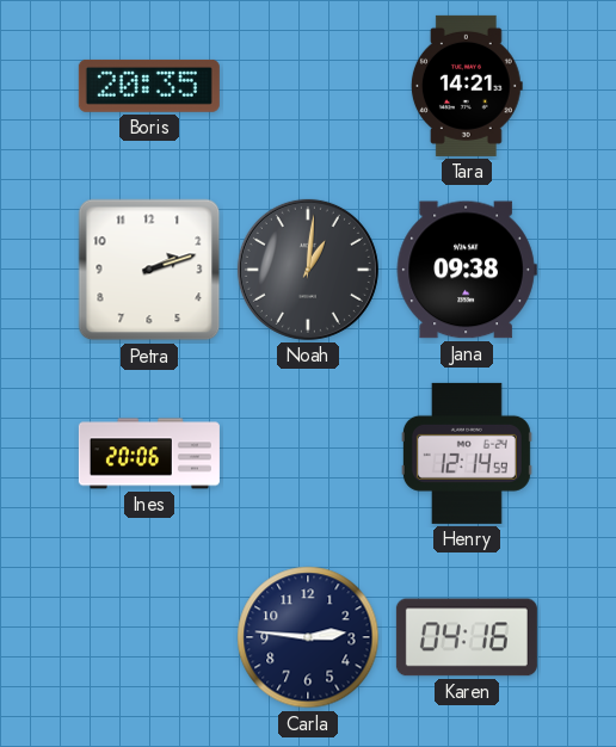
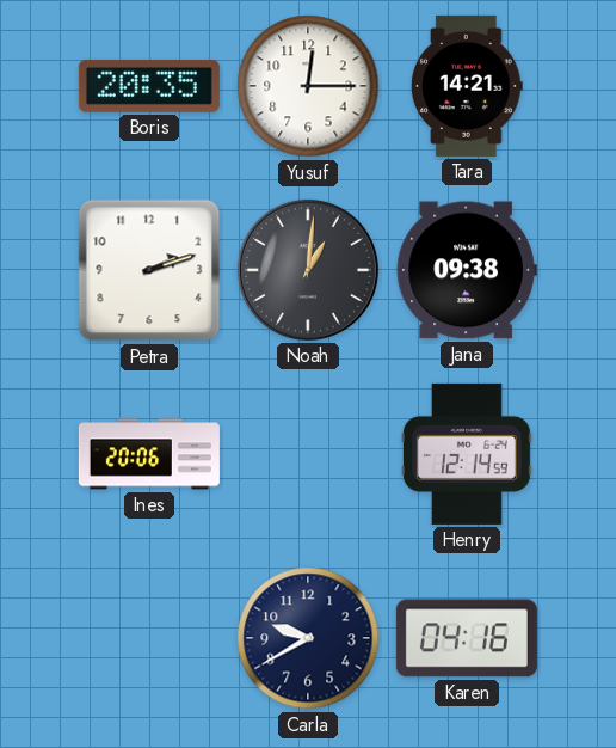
Yusuf: none -> 12:15
Carla: 2:46 -> 9:40
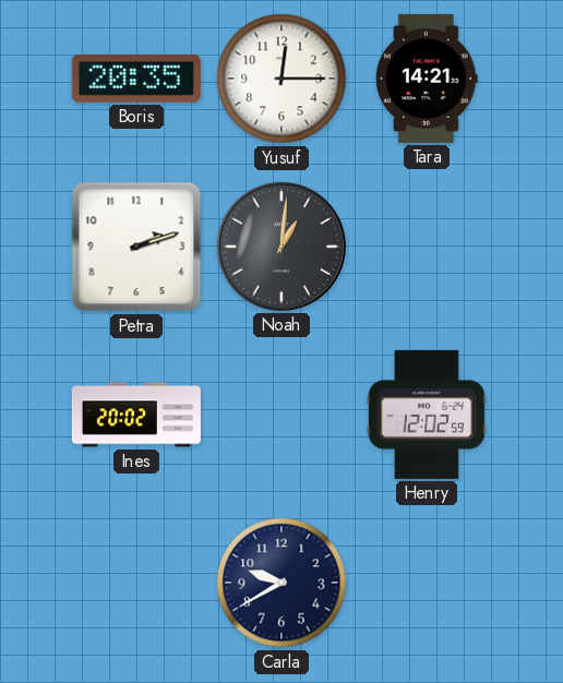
Jana: 09:38 -> none
Ines: 20:06 -> 20:02
Henry: 12:14 -> 12:02
Karen: 04:16 -> none
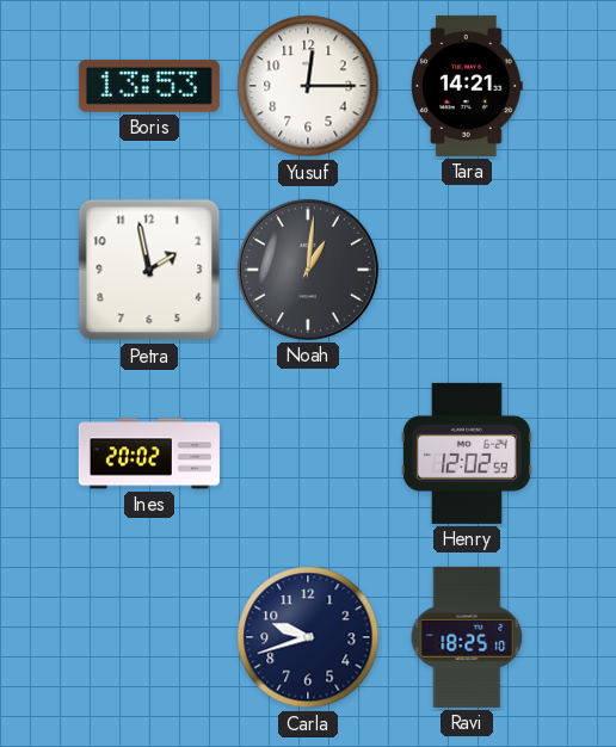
Boris: 20:35 -> 13:53
Petra: 2:12 -> 1:58
Carla: 9:40 -> 9:42
Ravi: none -> 18:25
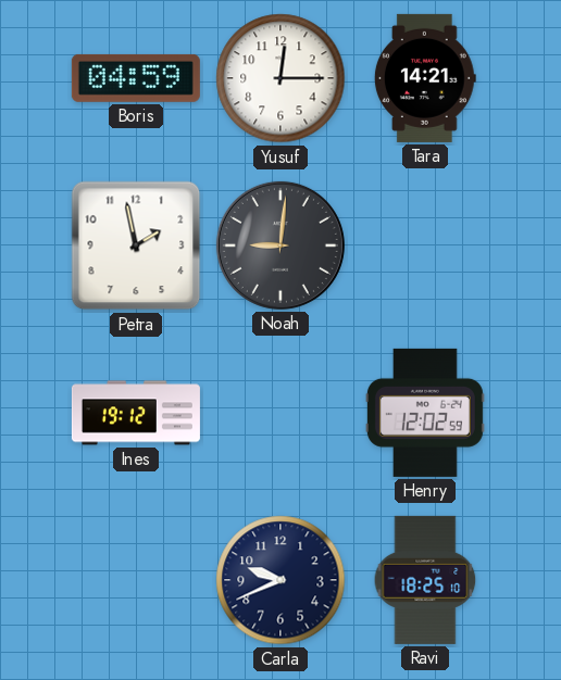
Boris: 13:53 -> 04:59
Noah: 1:01 -> 9:01
Ines: 20:02 -> 19:12
Carla: 9:42 -> 9:41
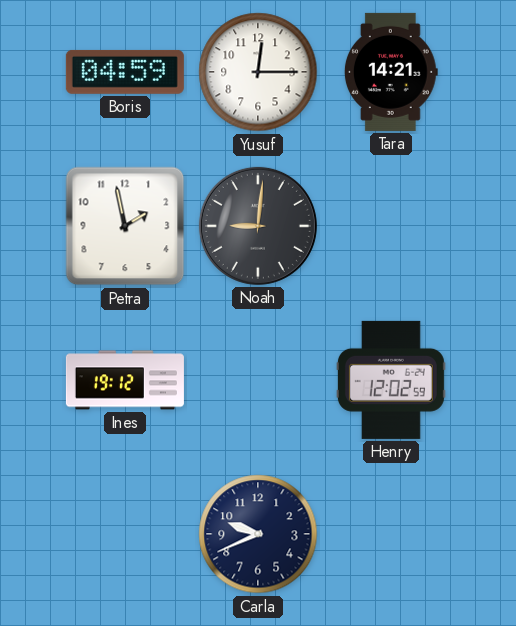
Ravi: 18:25 -> none
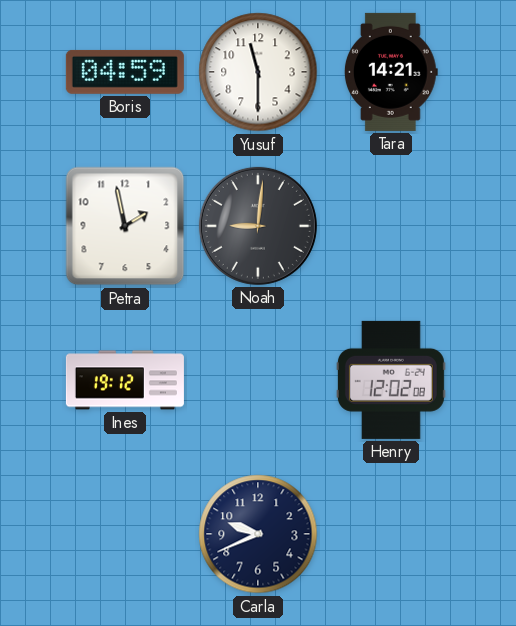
Yusuf: 12:15 -> 11:30
Henry: 12:02:59 -> 12:02:08
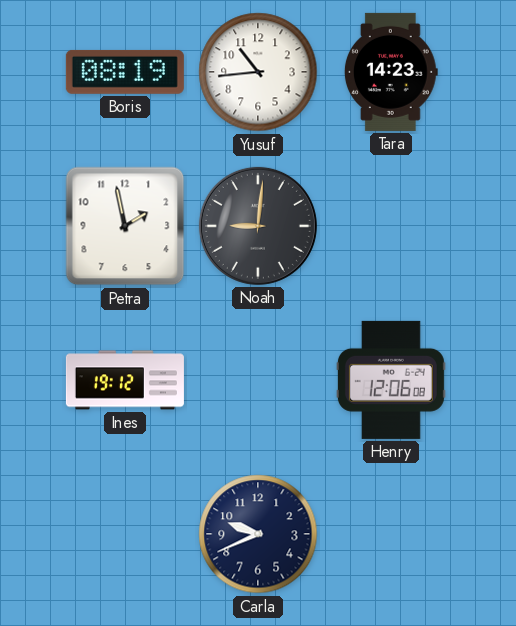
Boris: 04:59 -> 08:19
Yusuf: 11:30 -> 10:44
Tara: 14:21 -> 14:23
Henry: 12:02 -> 12:06
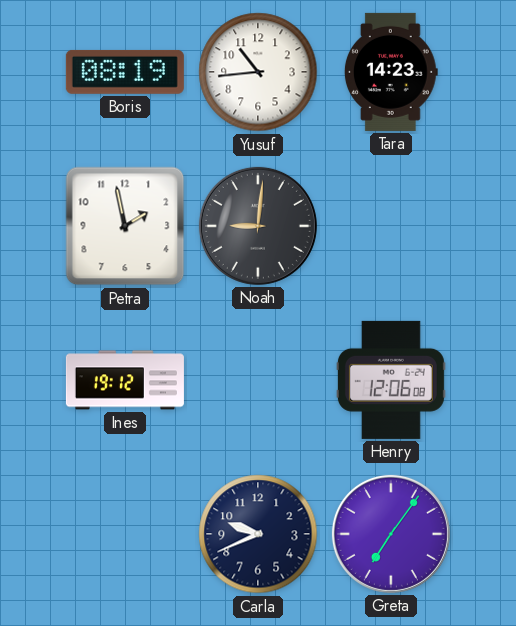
Greta: none -> 7:06
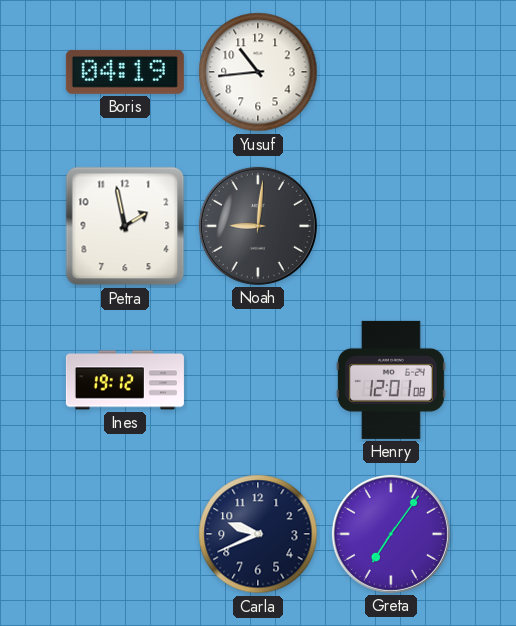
Boris: 08:19 -> 04:19
Tara: 14:23 -> none
Henry: 12:06 -> 12:01
